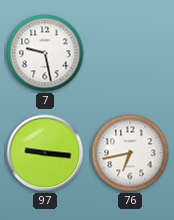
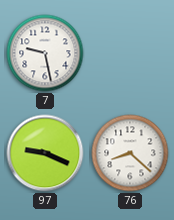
97: 9:16 -> 9:19
76: 6:43 -> 8:22
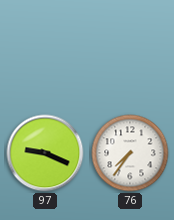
7: 9:28 -> none
76: 8:22 -> 7:36
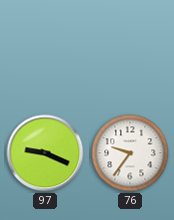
76: 7:36 -> 9:36
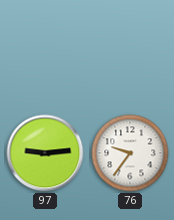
97: 9:19 -> 9:14
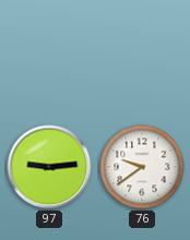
76: 9:36 -> 9:39
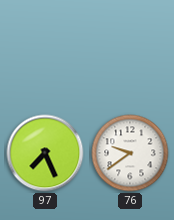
97: 9:14 -> 7:26
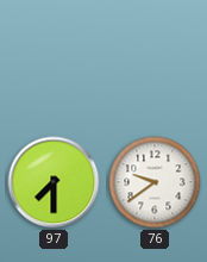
97: 7:26 -> 7:30
